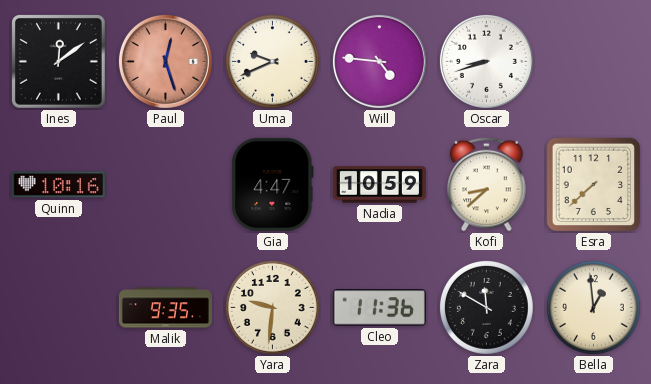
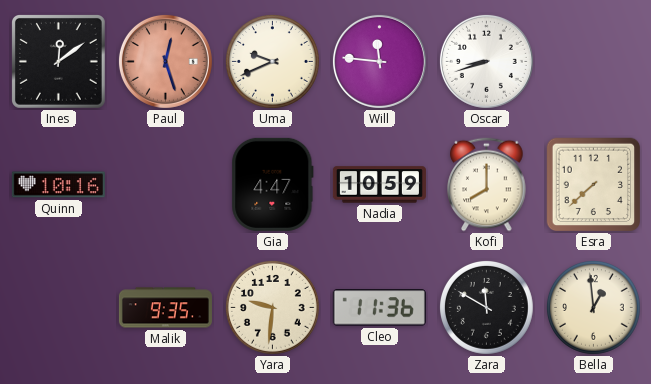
Will: 4:46 -> 11:46
Kofi: 8:38 -> 8:00
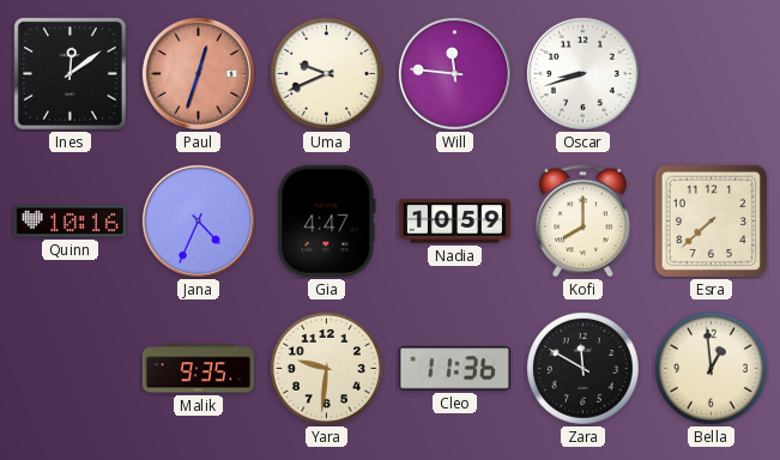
Paul: 12:27 -> 12:33
Jana: none -> 4:34
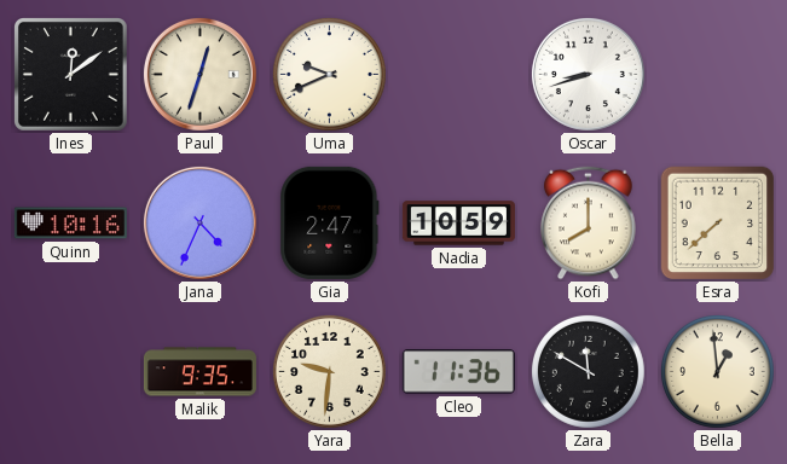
Paul dial: salmon -> cream
Will: 11:46 -> none
Gia: 4:47 -> 2:47
